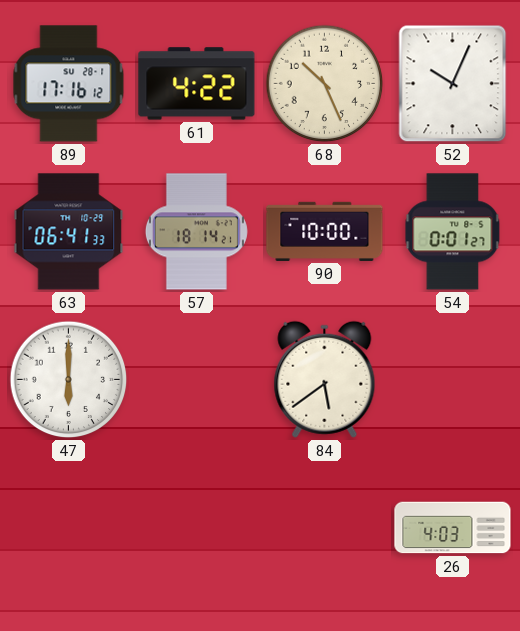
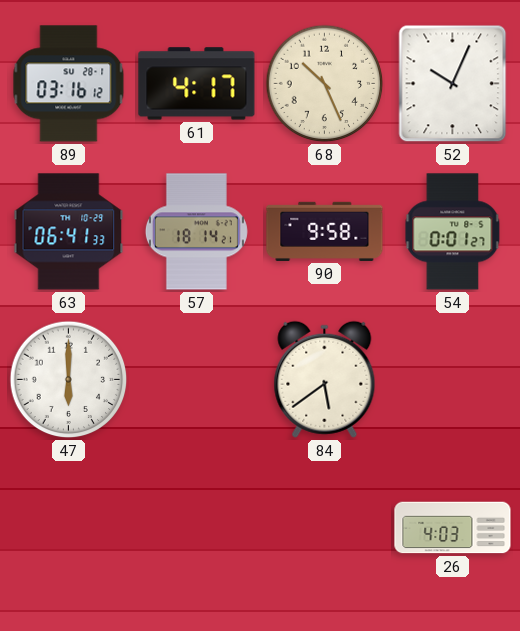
89: 17:16 -> 03:16
61: 4:22 -> 4:17
90: 10:00 -> 9:58
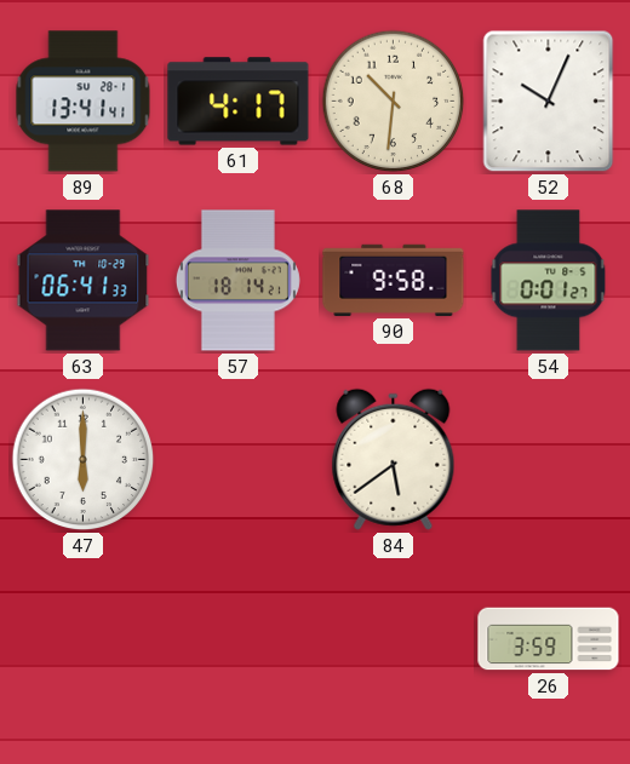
89: 03:16 -> 13:41
68: 10:26 -> 10:31
26: 4:03 -> 3:59
